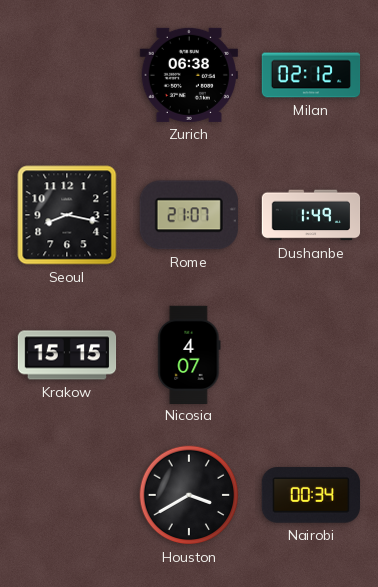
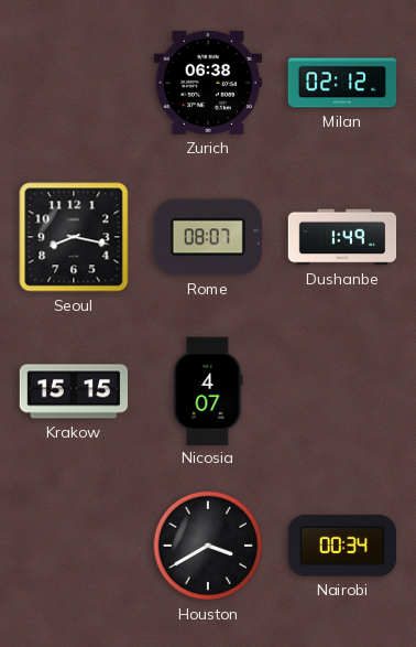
Rome: 21:07 -> 08:07
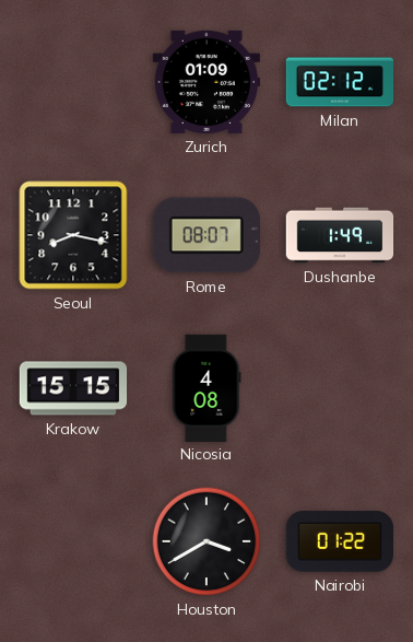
Zurich: 06:38 -> 01:09
Nicosia: 4:07 -> 4:08
Nairobi: 00:34 -> 01:22
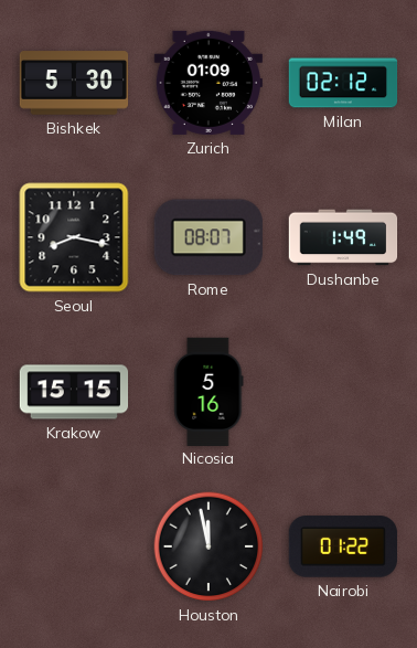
Bishkek: none -> 5:30
Nicosia: 4:08 -> 5:16
Houston: 3:40 -> 11:58
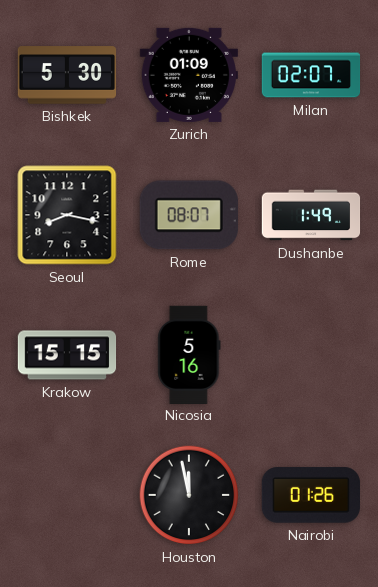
Milan: 02:12 -> 02:07
Nairobi: 01:22 -> 01:26
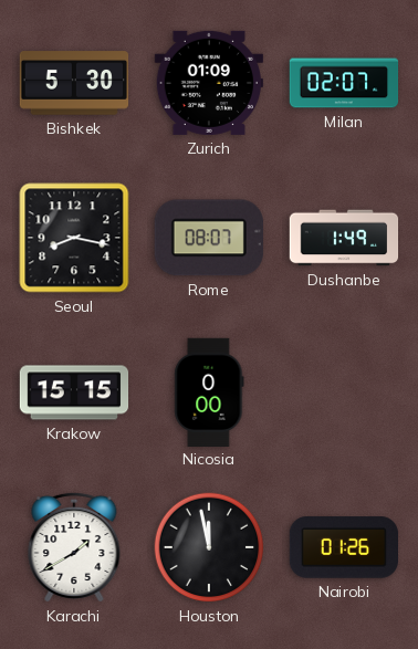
Nicosia: 5:16 -> 0:00
Karachi: none -> 1:40
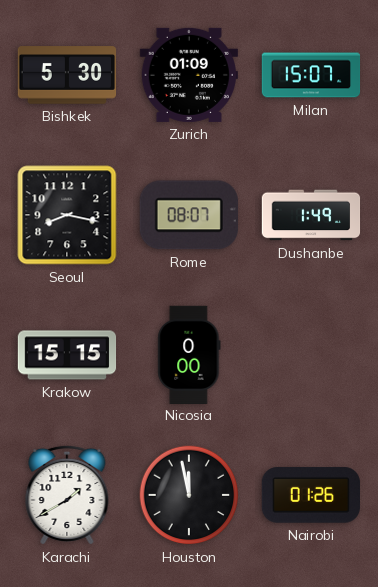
Milan: 02:07 -> 15:07
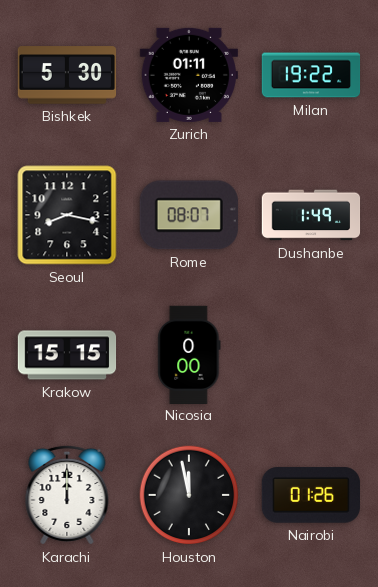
Zurich: 01:09 -> 01:11
Milan: 15:07 -> 19:22
Karachi: 1:40 -> 12:00
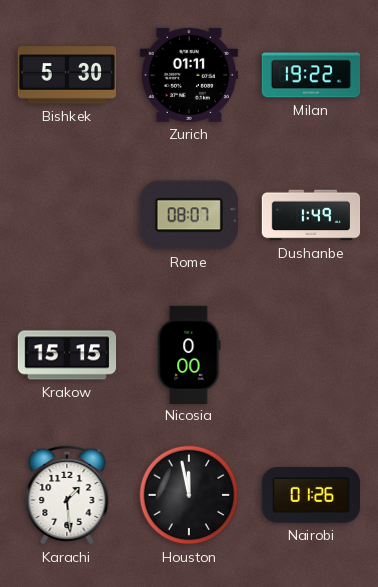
Seoul: 8:17 -> none
Karachi: 12:00 -> 1:29
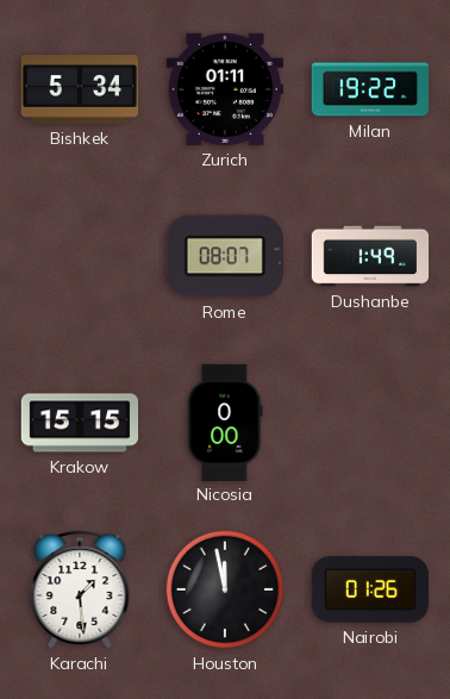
Bishkek: 5:30 -> 5:34
